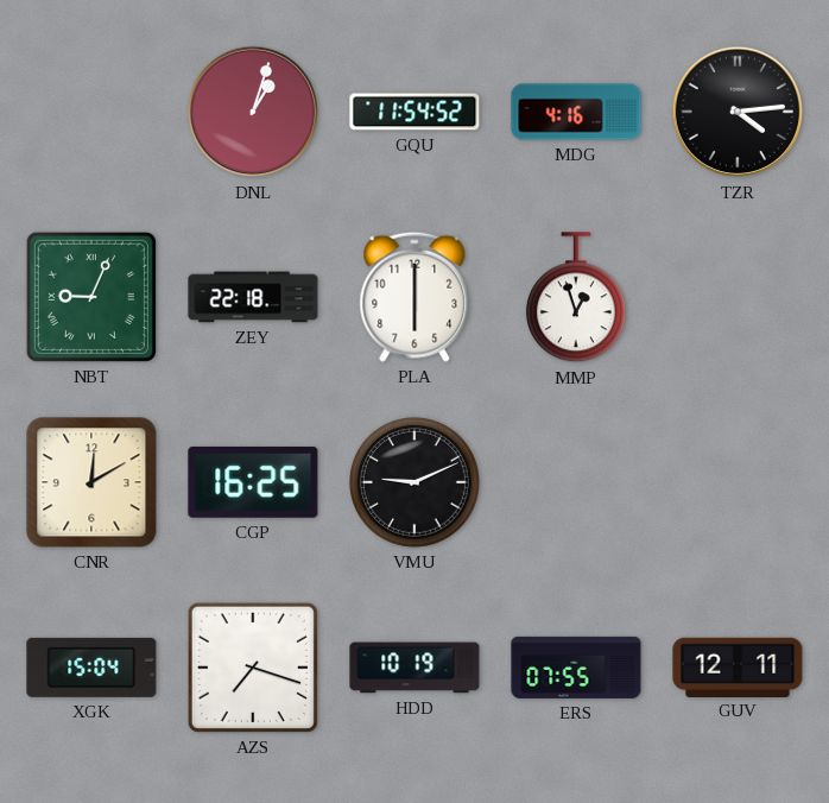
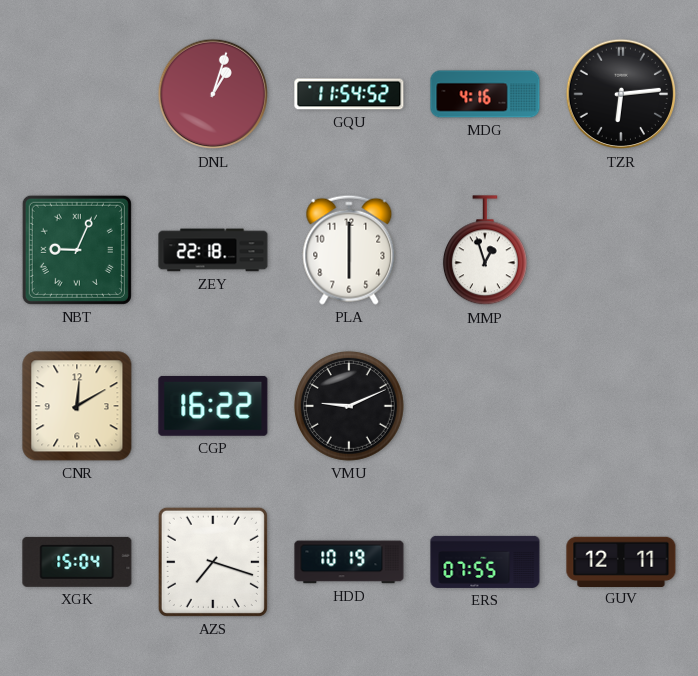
TZR: 4:14 -> 6:14
CGP: 16:25 -> 16:22
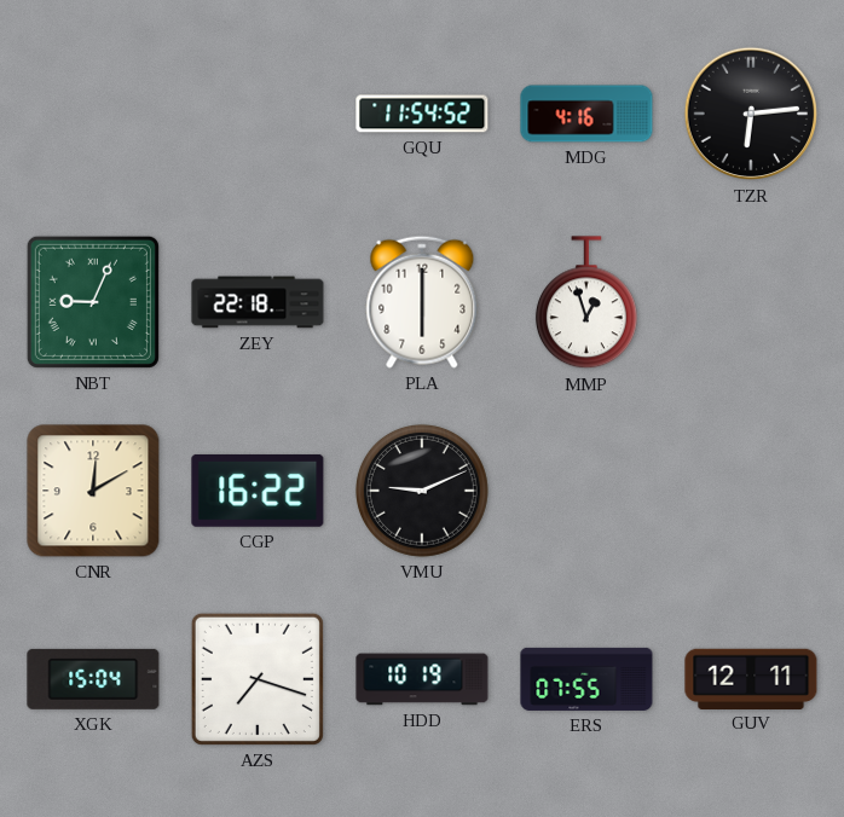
DNL: 1:03 -> none
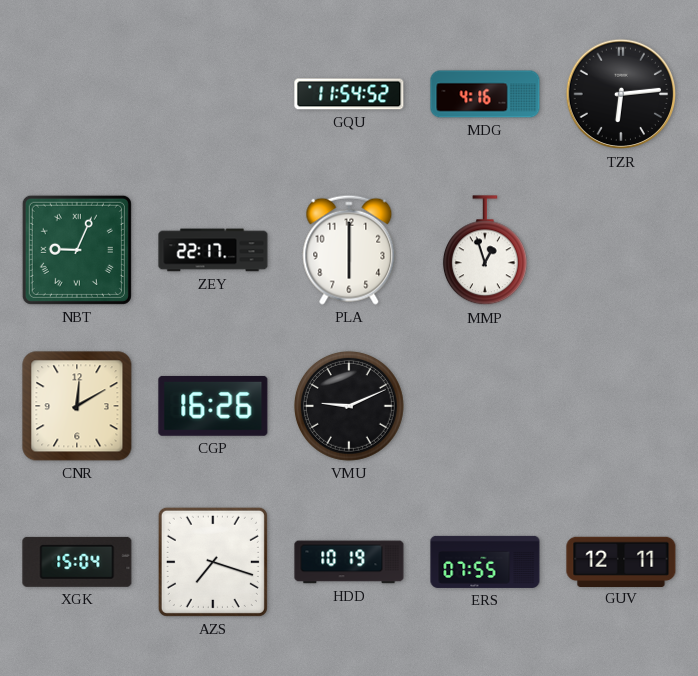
ZEY: 22:18 -> 22:17
CGP: 16:22 -> 16:26
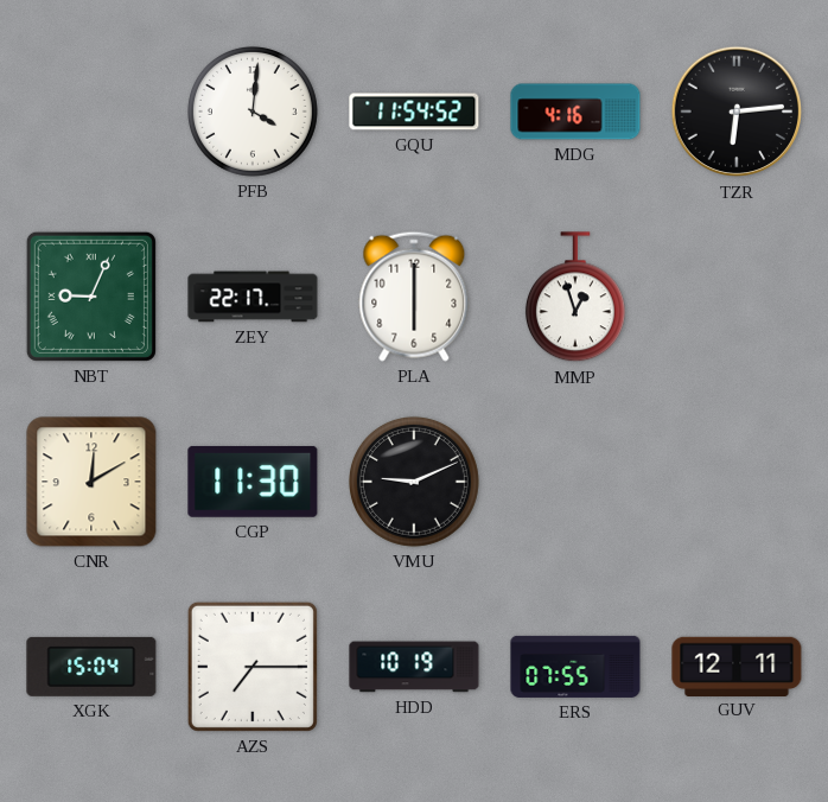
PFB: none -> 4:01
CGP: 16:26 -> 11:30
AZS: 7:18 -> 7:15
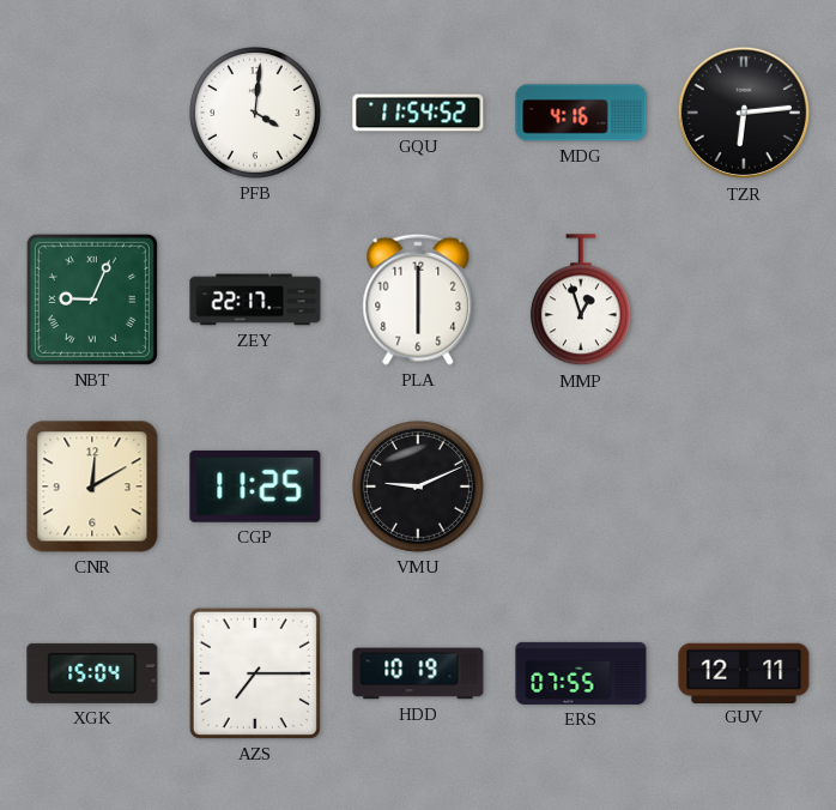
CGP: 11:30 -> 11:25
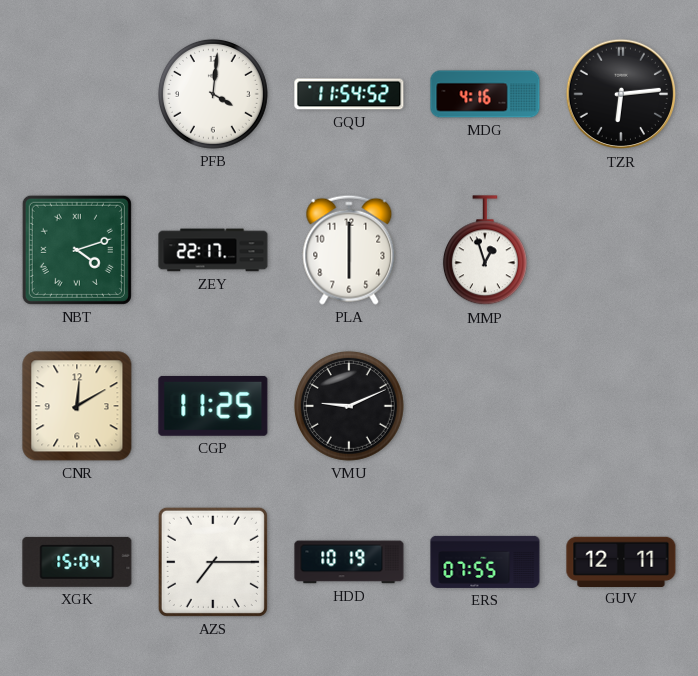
NBT: 9:04 -> 4:12
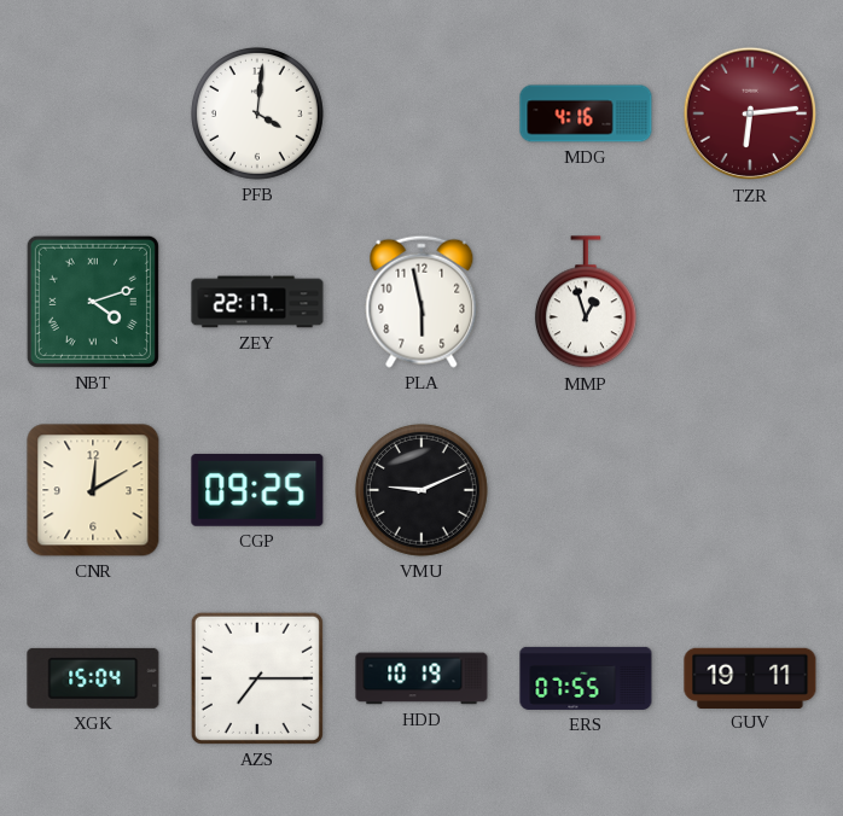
GQU: 11:54 -> none
TZR dial: black -> burgundy
PLA: 6:00 -> 5:58
CGP: 11:25 -> 09:25
GUV: 12:11 -> 19:11
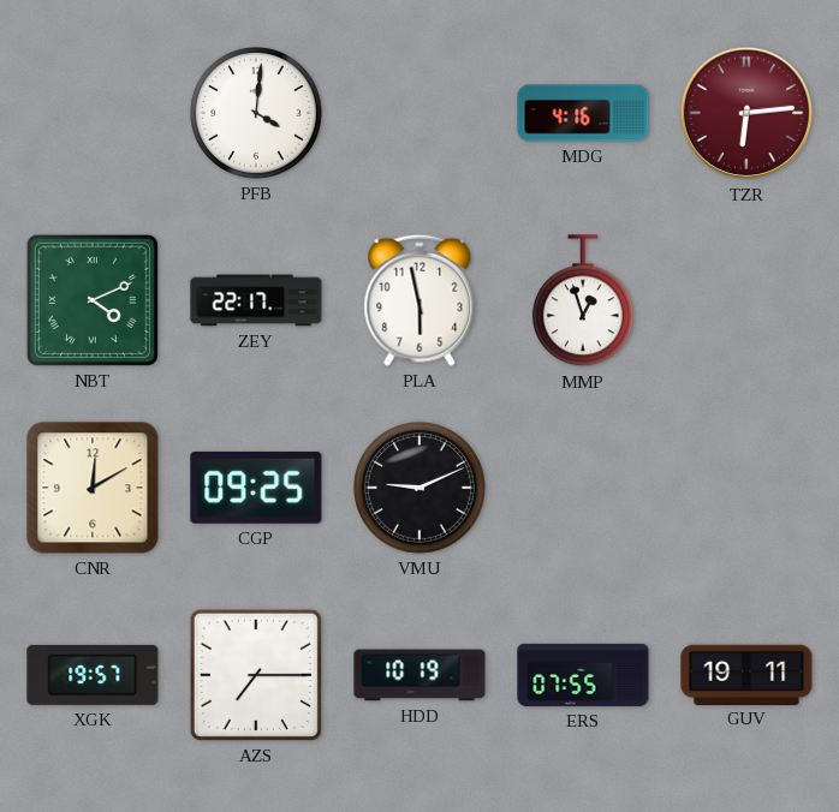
NBT: 4:12 -> 4:11
XGK: 15:04 -> 19:57
